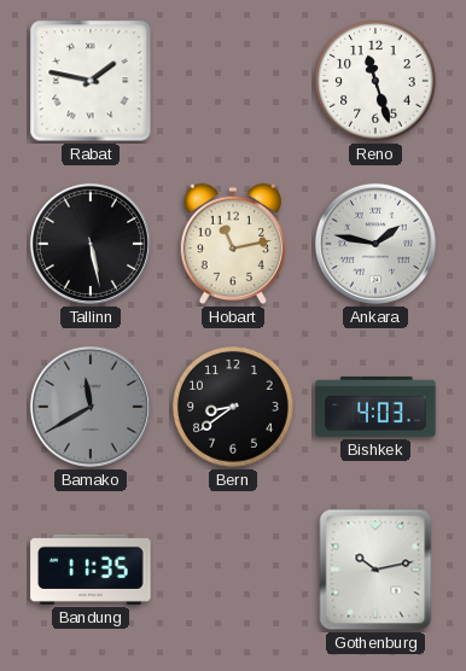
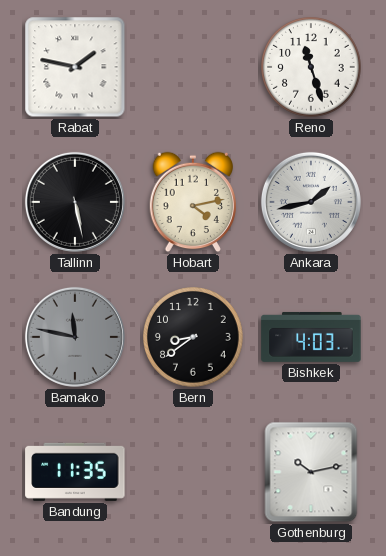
Hobart: 11:13 -> 4:13
Ankara: 1:47 -> 1:43
Bamako: 11:40 -> 11:47
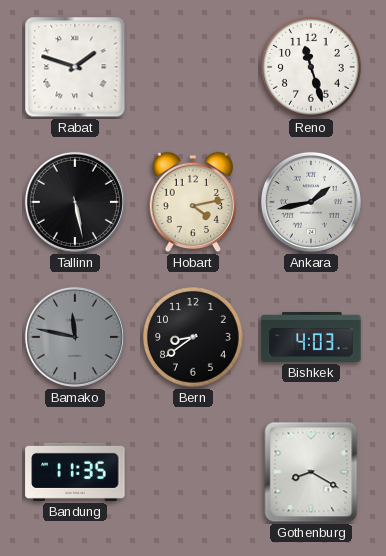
Rabat: 1:47 -> 1:48
Gothenburg: 10:13 -> 8:20
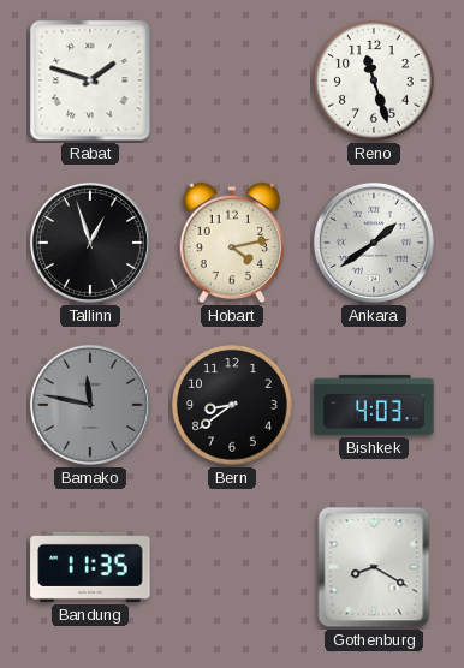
Tallinn: 5:28 -> 12:57
Ankara: 1:43 -> 1:39
